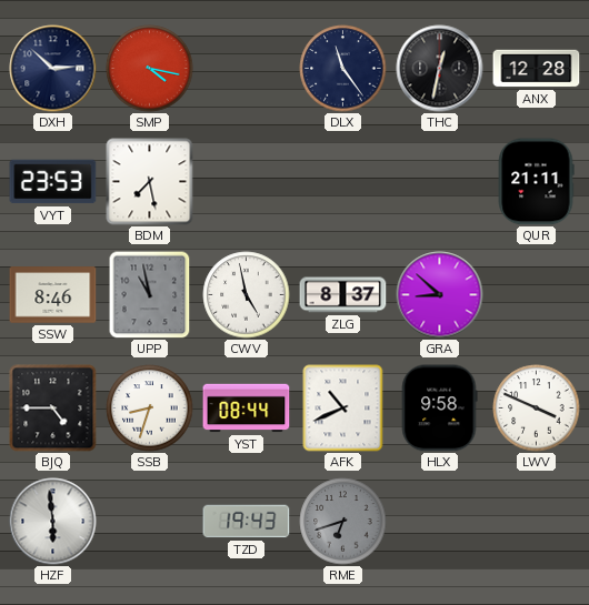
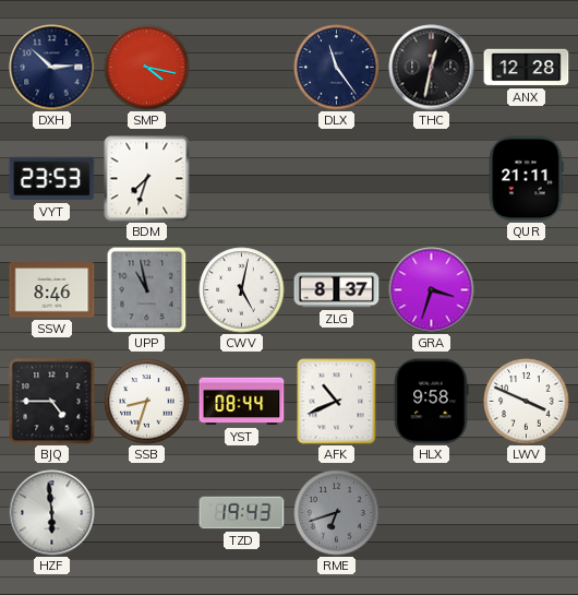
BDM: 7:28 -> 7:33
CWV: 4:58 -> 5:02
GRA: 8:52 -> 3:33
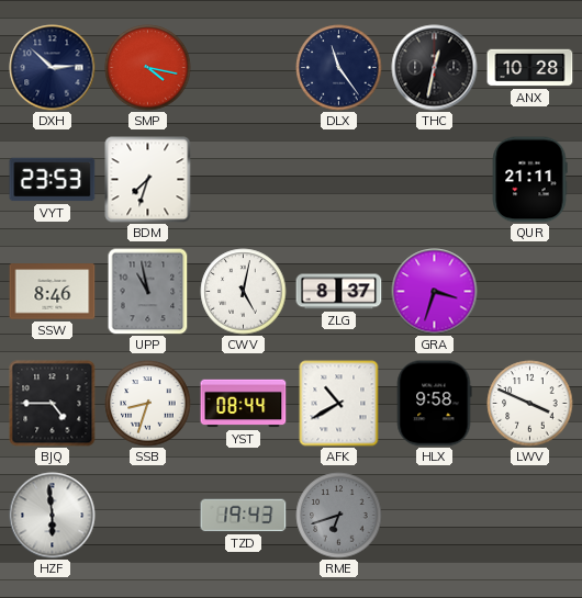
ANX: 12:28 -> 10:28
AFK: 10:41 -> 10:40
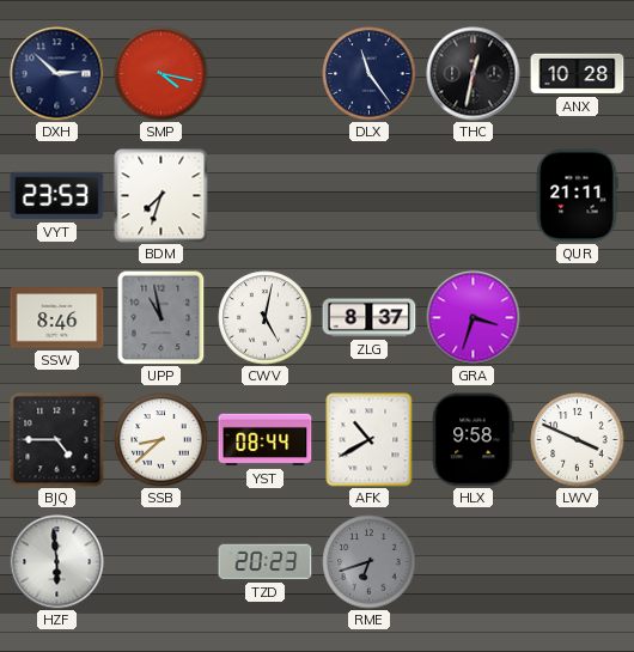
SSB: 8:33 -> 8:38
TZD: 19:43 -> 20:23
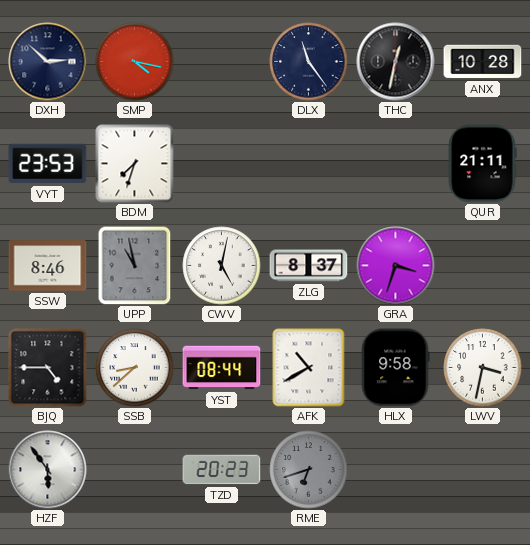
LWV: 3:49 -> 3:32
HZF: 5:59 -> 5:54
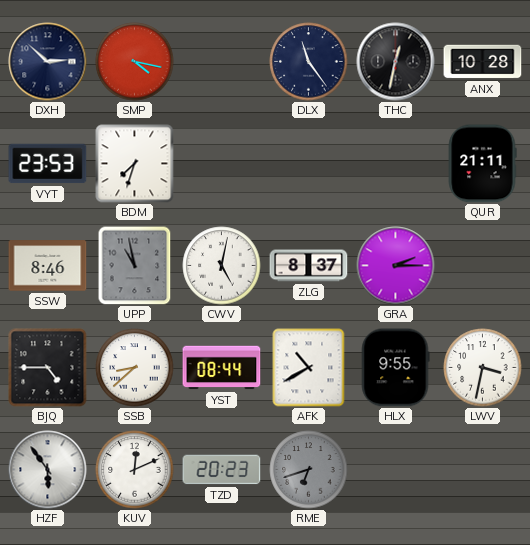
GRA: 3:33 -> 2:15
HLX: 9:58 -> 9:55
KUV: none -> 12:11
